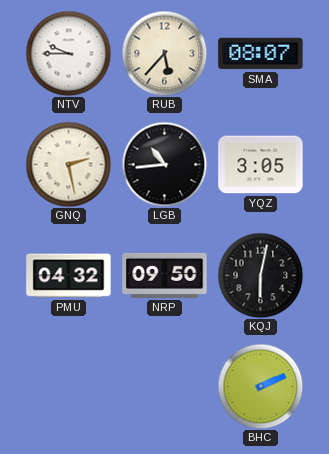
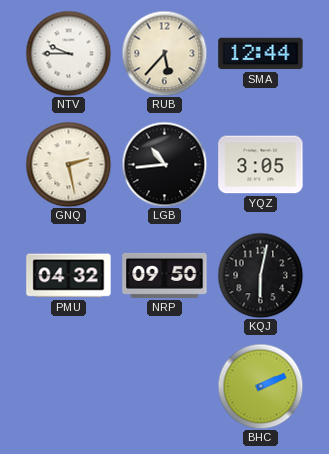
SMA: 08:07 -> 12:44
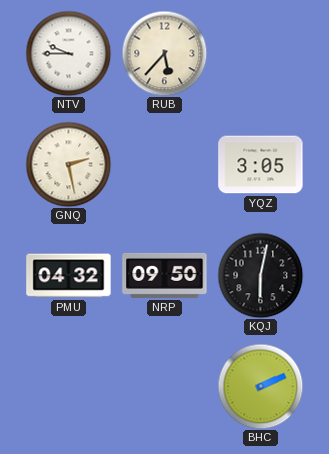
SMA: 12:44 -> none
LGB: 10:44 -> none
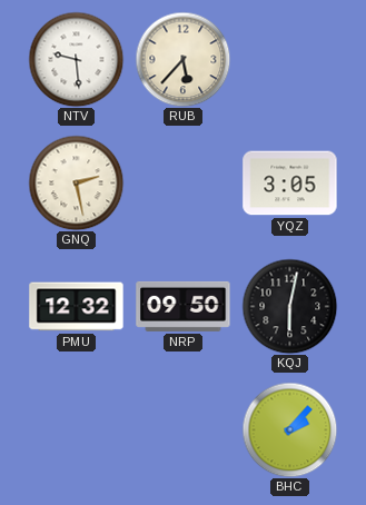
NTV: 9:45 -> 9:29
PMU: 04:32 -> 12:32
BHC: 2:11 -> 2:07
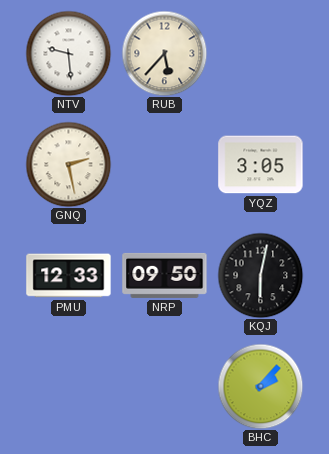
PMU: 12:32 -> 12:33
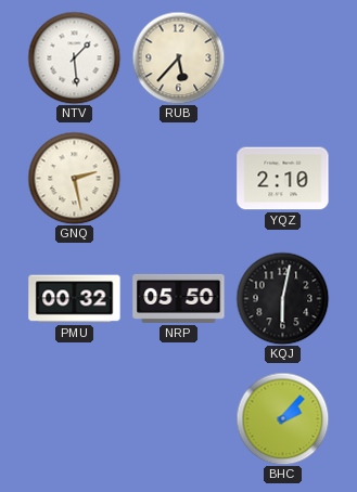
NTV: 9:29 -> 1:29
YQZ: 3:05 -> 2:10
PMU: 12:33 -> 00:32
NRP: 09:50 -> 05:50
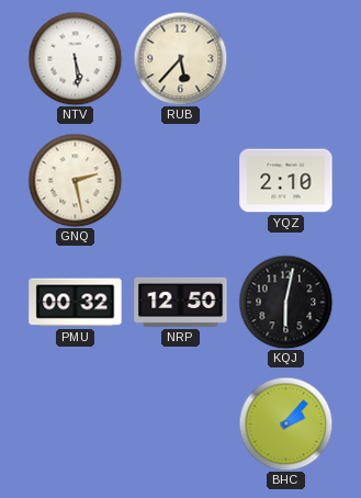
NTV: 1:29 -> 5:29
NRP: 05:50 -> 12:50
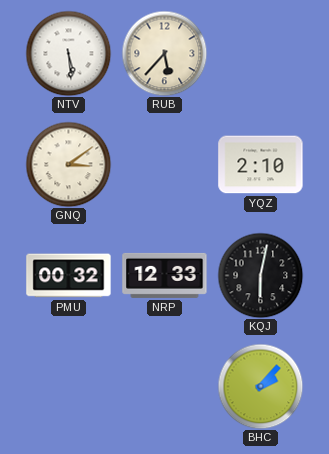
GNQ: 2:28 -> 3:09
NRP: 12:50 -> 12:33
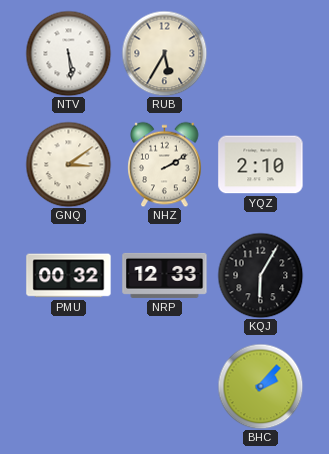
RUB: 5:37 -> 5:35
NHZ: none -> 2:10
KQJ: 6:02 -> 6:05
